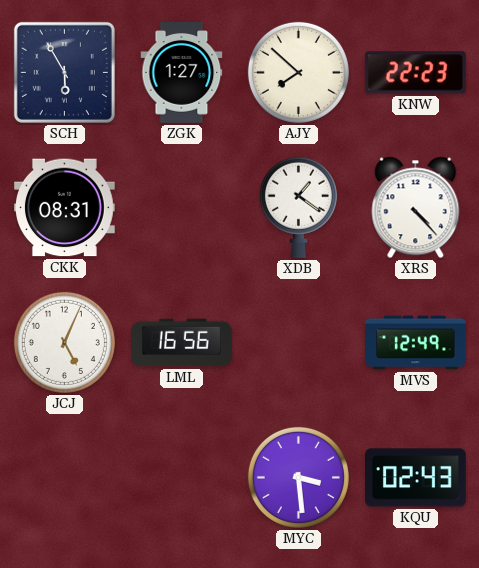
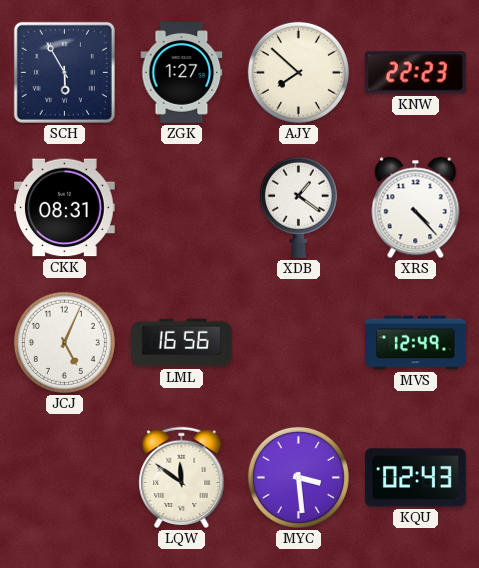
LQW: none -> 11:51
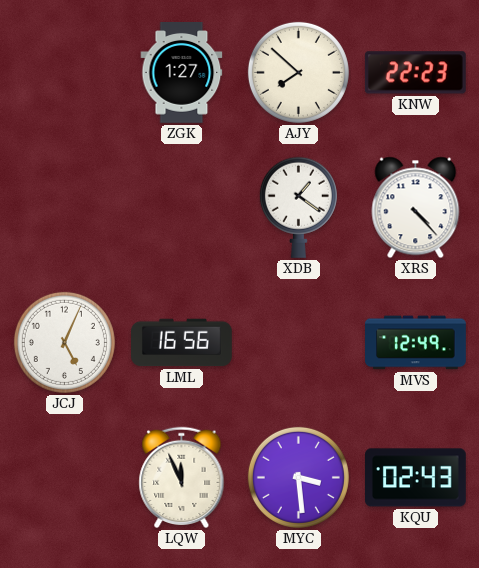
SCH: 5:55 -> none
CKK: 08:31 -> none
LQW: 11:51 -> 11:56
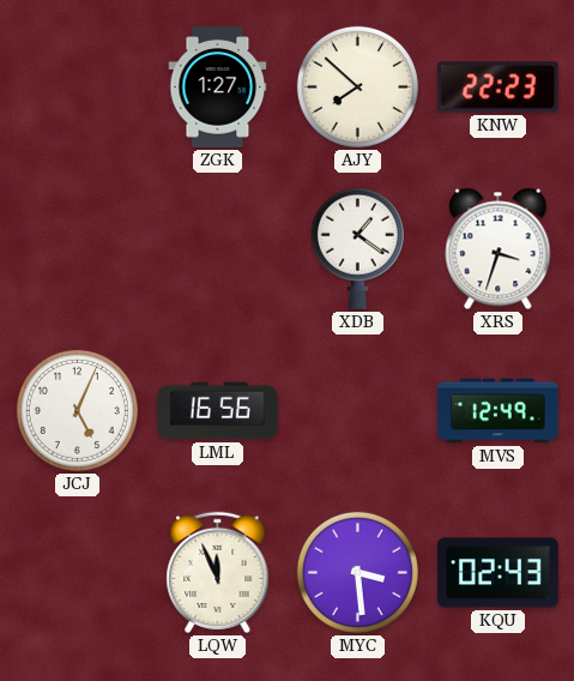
XRS: 4:23 -> 3:33
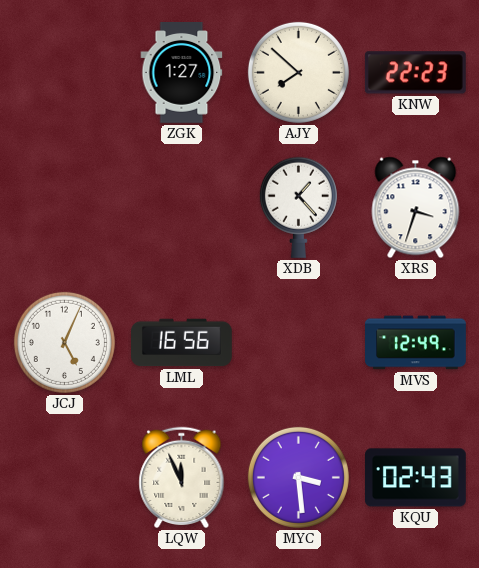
XDB: 1:21 -> 1:23
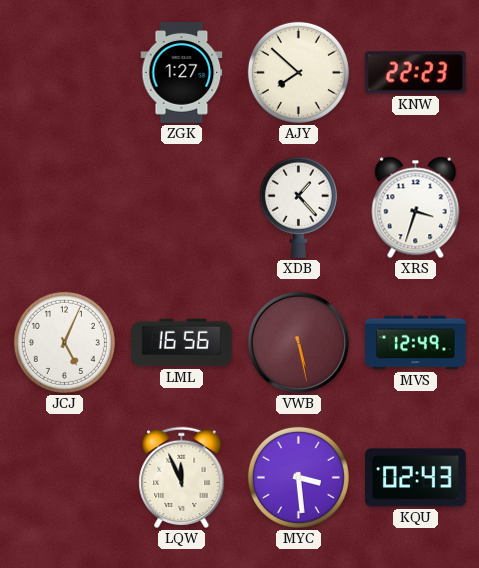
VWB: none -> 5:28
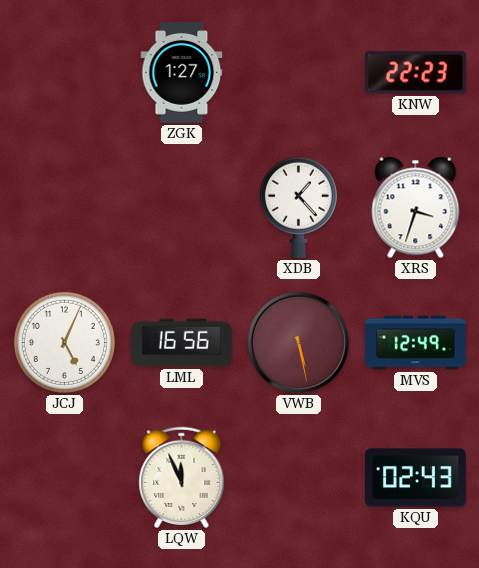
AJY: 7:52 -> none
MYC: 3:29 -> none
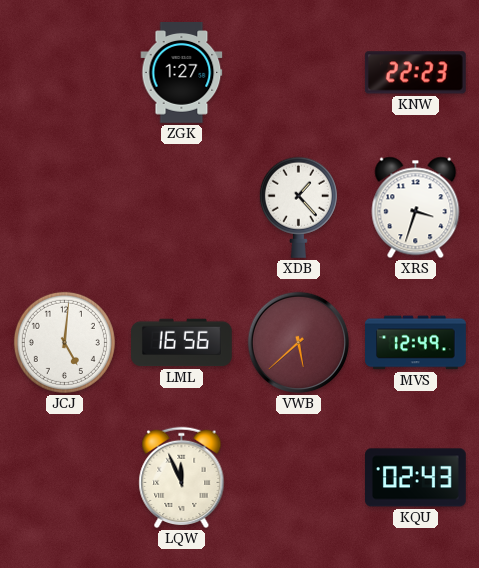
JCJ: 5:04 -> 5:01
VWB: 5:28 -> 5:38
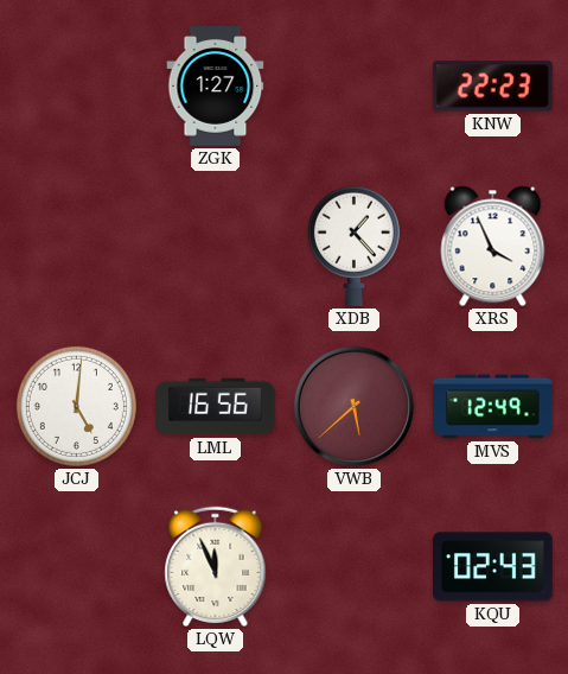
XRS: 3:33 -> 3:56
